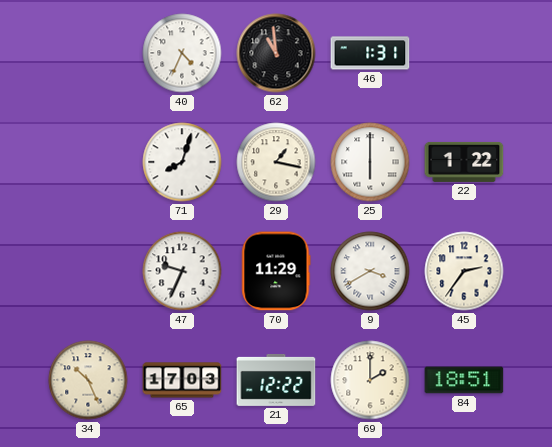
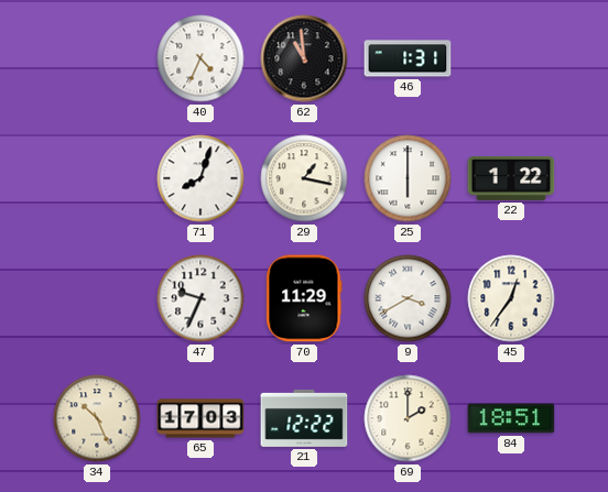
45: 2:36 -> 12:36
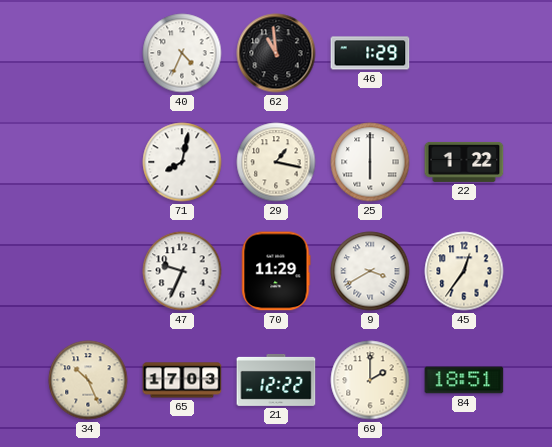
46: 1:31 -> 1:29
71: 8:03 -> 8:02
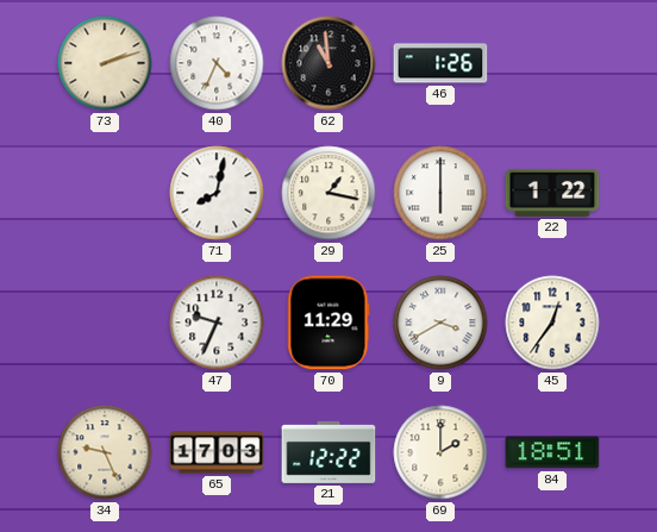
73: none -> 2:12
46: 1:29 -> 1:26
34: 10:26 -> 9:26
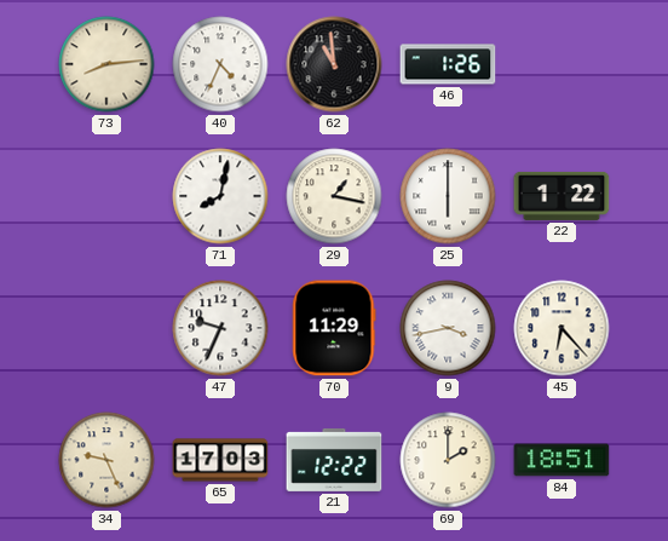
73: 2:12 -> 8:14
9: 3:40 -> 3:43
45: 12:36 -> 6:23
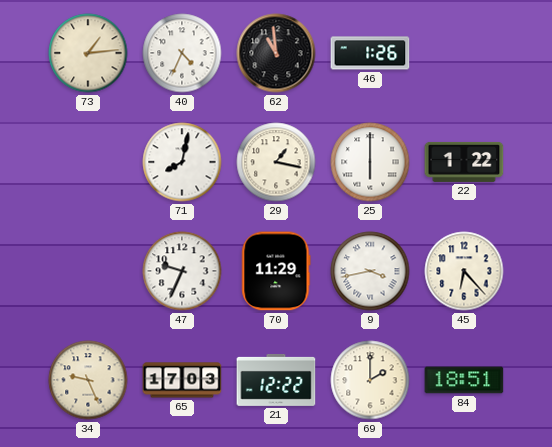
73: 8:14 -> 1:14
